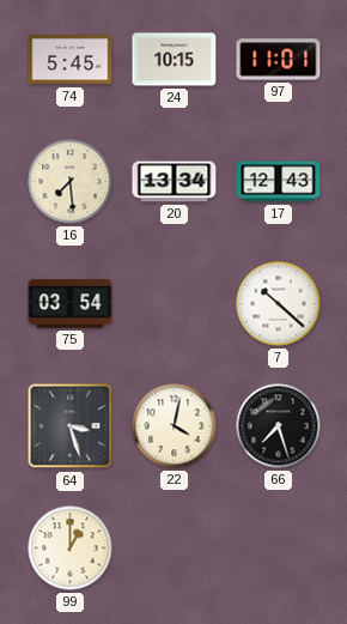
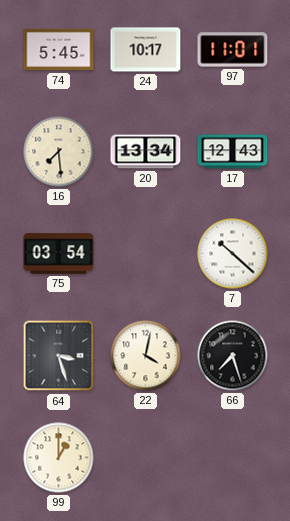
24: 10:15 -> 10:17
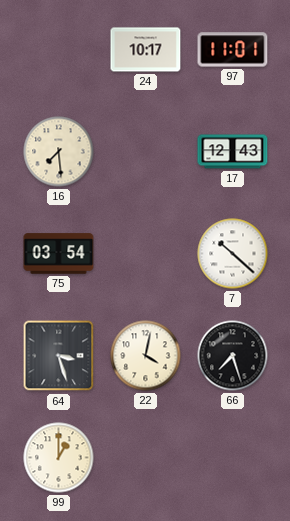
74: 5:45 -> none
20: 13:34 -> none
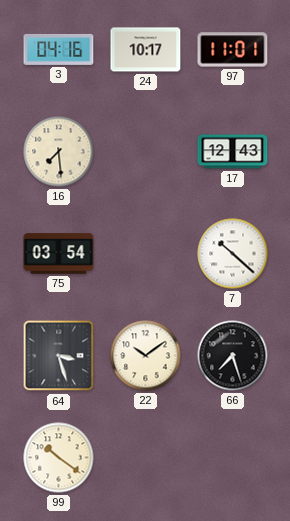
3: none -> 04:16
22: 4:02 -> 10:09
99: 1:00 -> 10:21
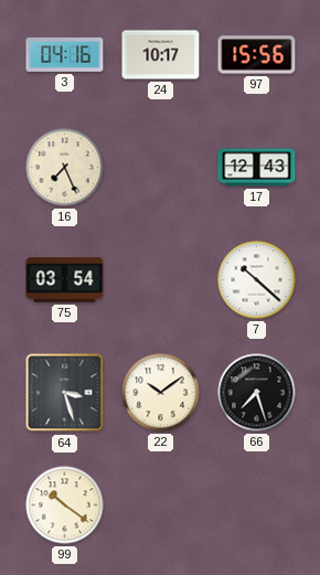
97: 11:01 -> 15:56
16: 7:29 -> 7:26
